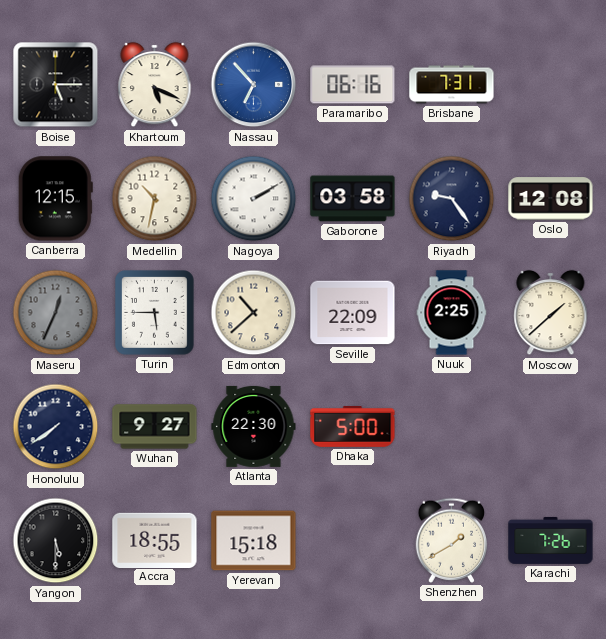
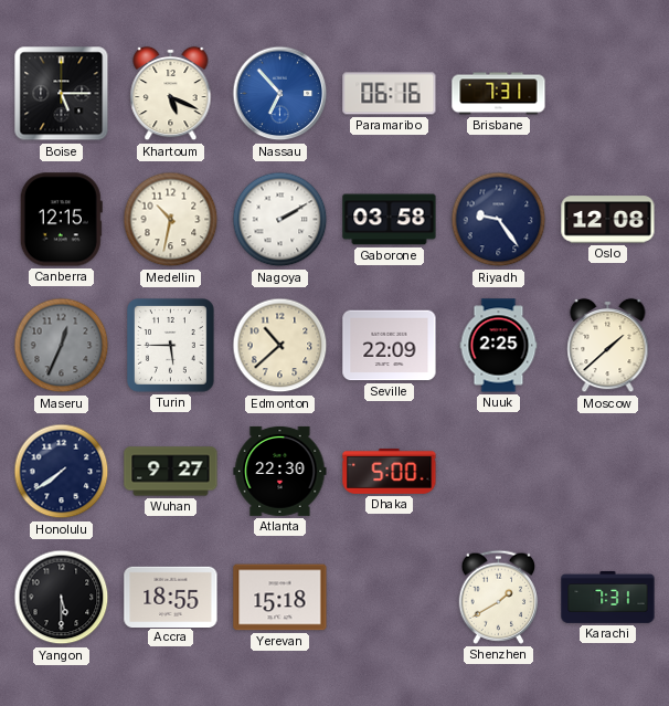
Karachi: 7:26 -> 7:31
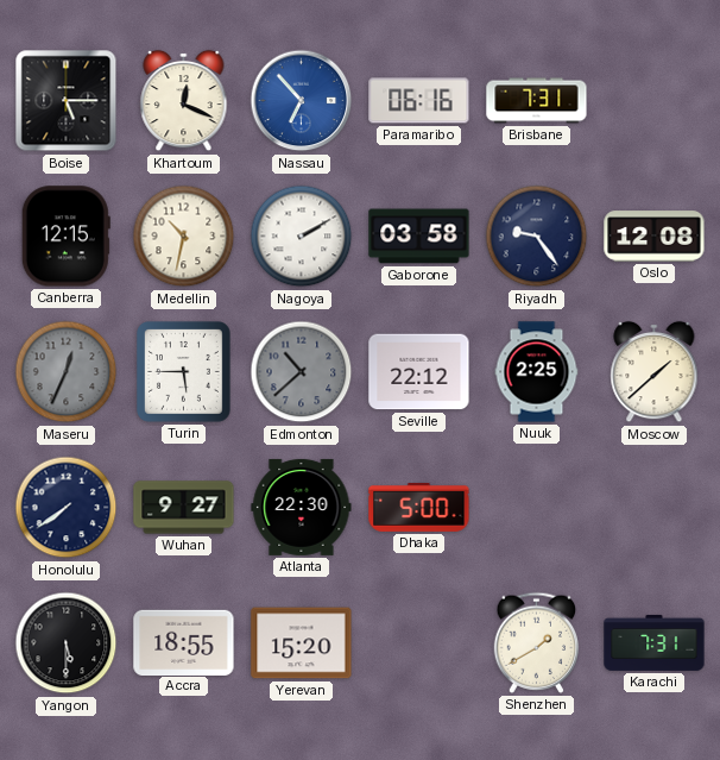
Khartoum: 5:19 -> 12:19
Edmonton dial: cream -> grey
Seville: 22:09 -> 22:12
Yerevan: 15:18 -> 15:20
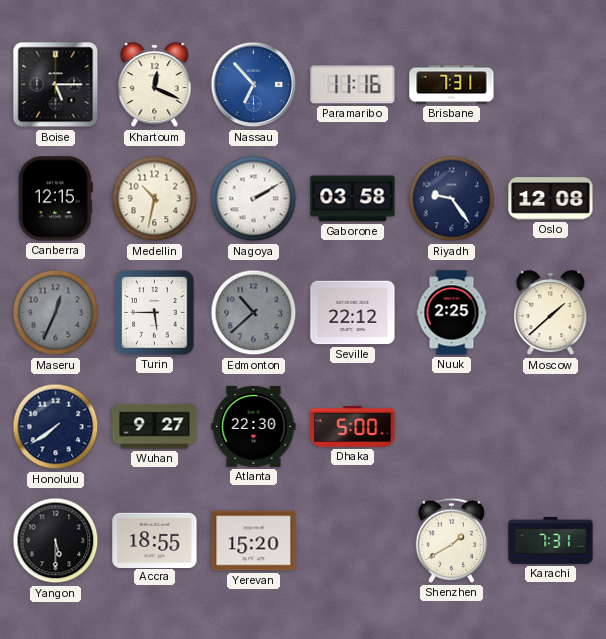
Paramaribo: 06:16 -> 11:16
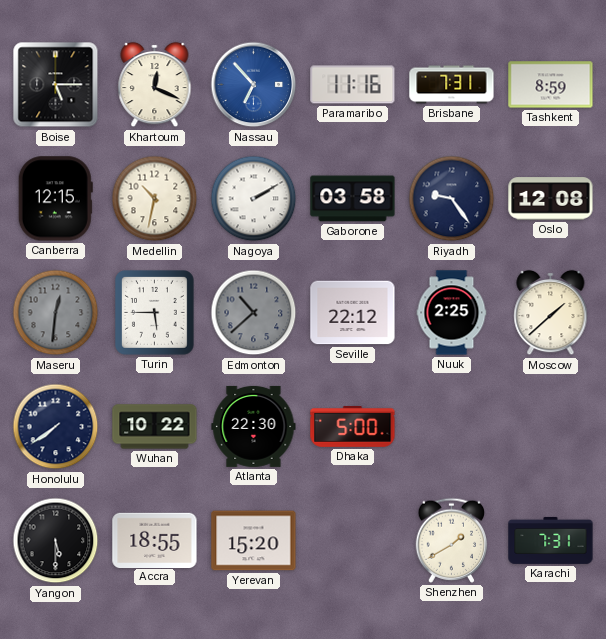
Tashkent: none -> 8:59
Maseru: 12:34 -> 12:31
Wuhan: 9:27 -> 10:22
